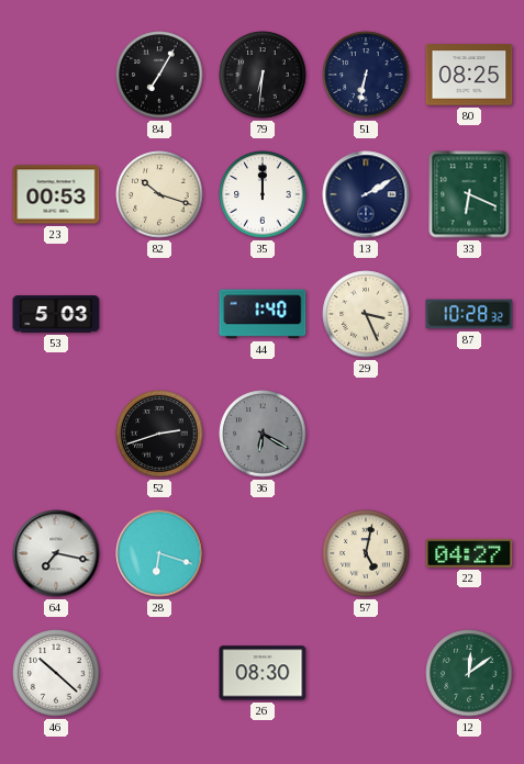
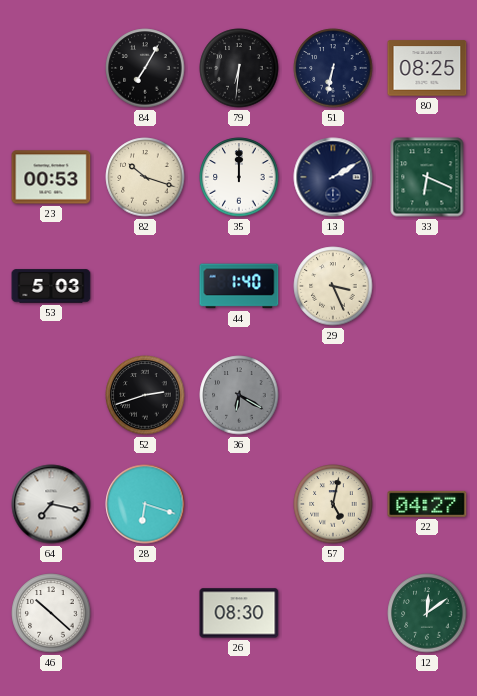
87: 10:28 -> none
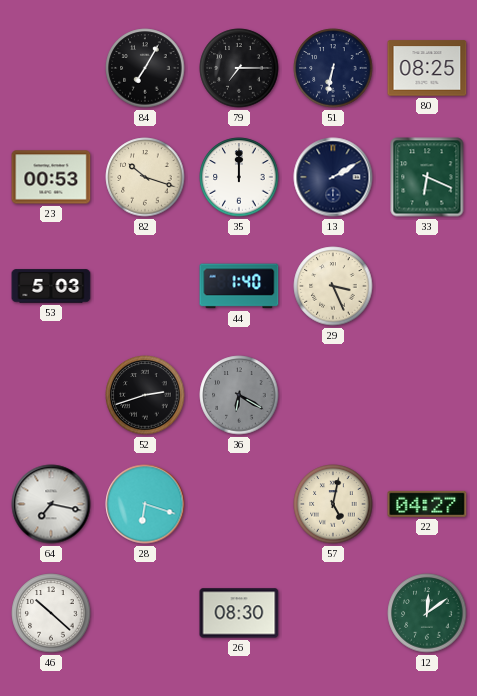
79: 6:31 -> 7:15
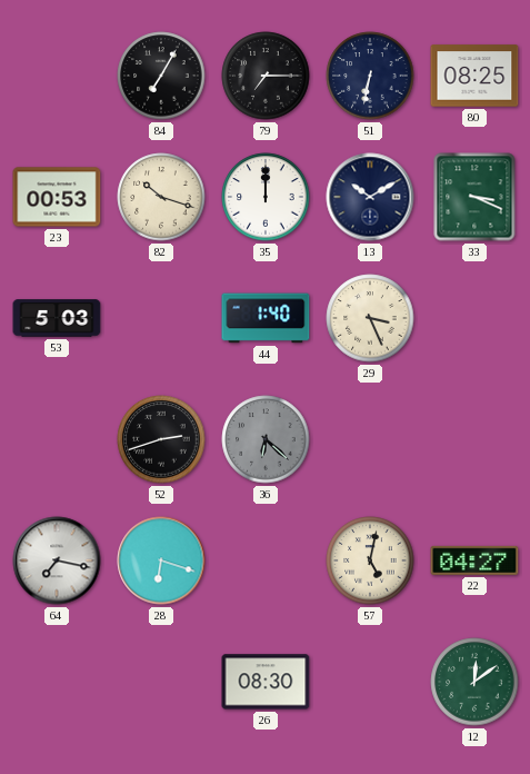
13: 2:10 -> 10:10
33: 6:19 -> 3:19
36: 6:20 -> 6:22
46: 10:22 -> none
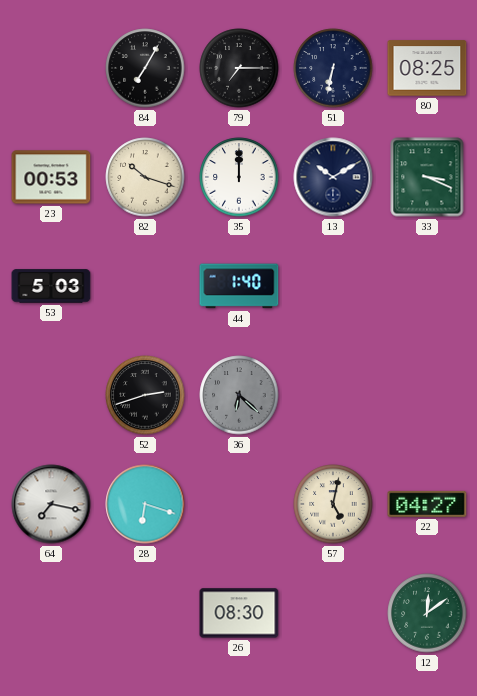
29: 3:26 -> none
